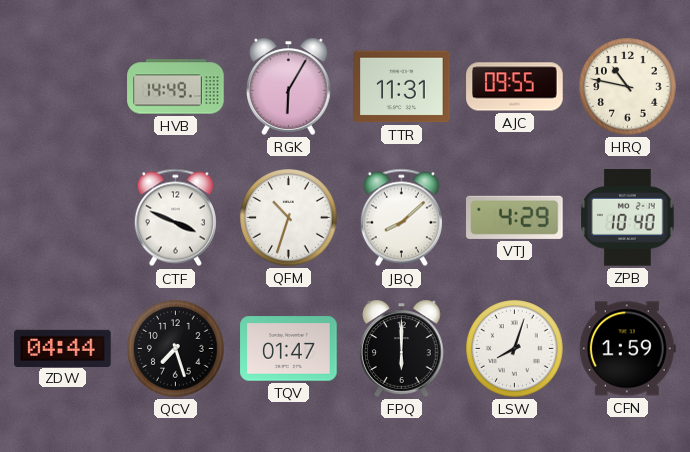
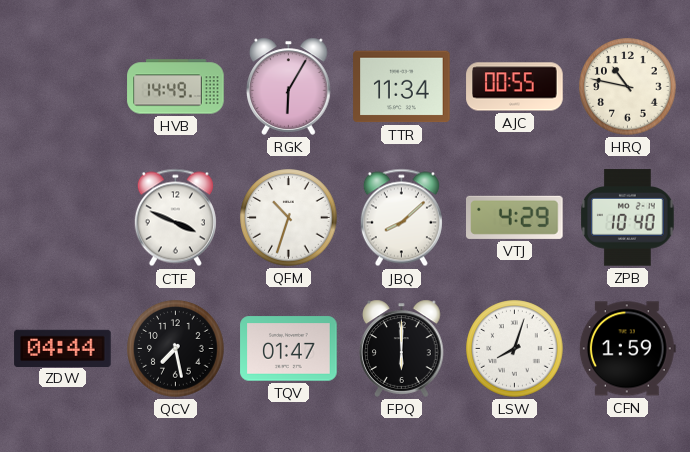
TTR: 11:31 -> 11:34
AJC: 09:55 -> 00:55
QCV: 7:27 -> 7:28
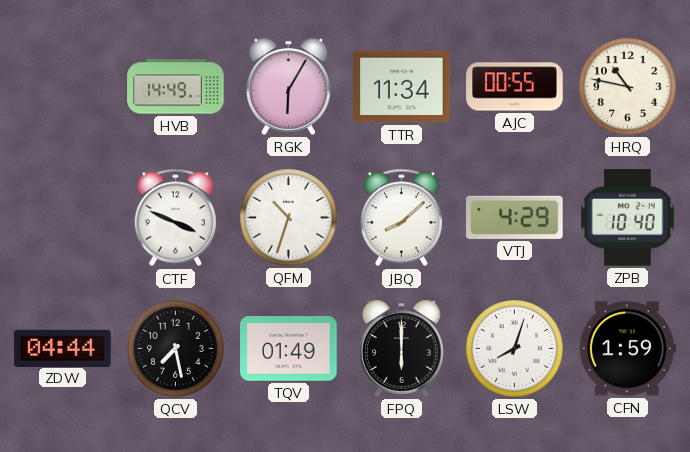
TQV: 01:47 -> 01:49
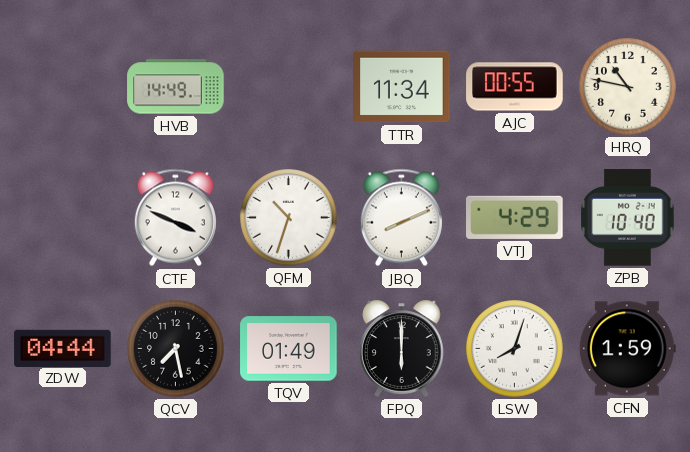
RGK: 6:05 -> none
JBQ: 8:08 -> 8:11
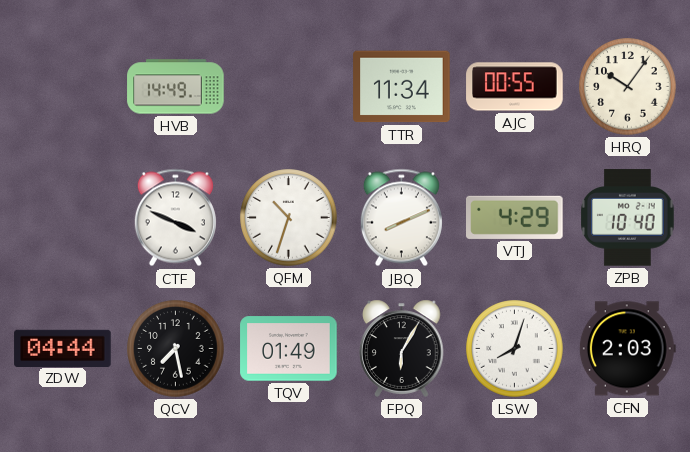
HRQ: 10:47 -> 10:06
FPQ: 6:00 -> 6:05
CFN: 1:59 -> 2:03
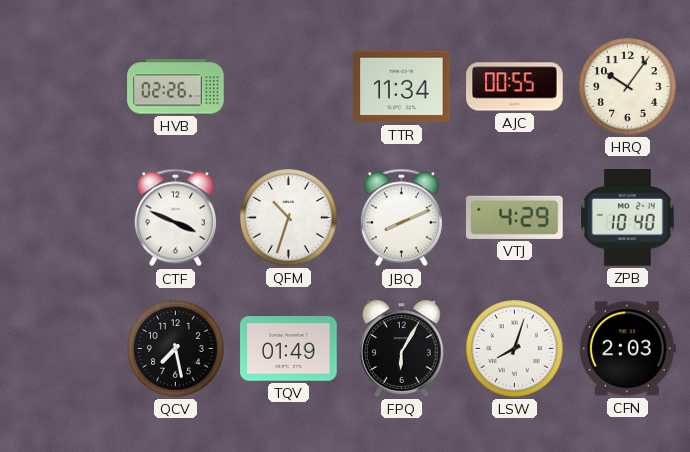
HVB: 14:49 -> 02:26
ZDW: 04:44 -> none
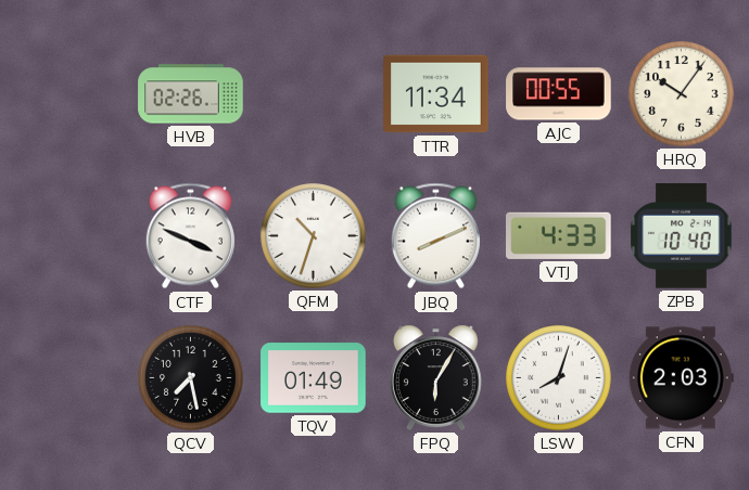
VTJ: 4:29 -> 4:33
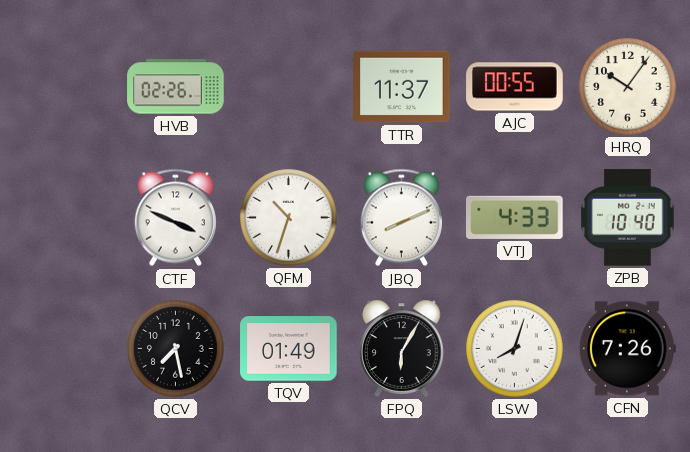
TTR: 11:34 -> 11:37
CFN: 2:03 -> 7:26
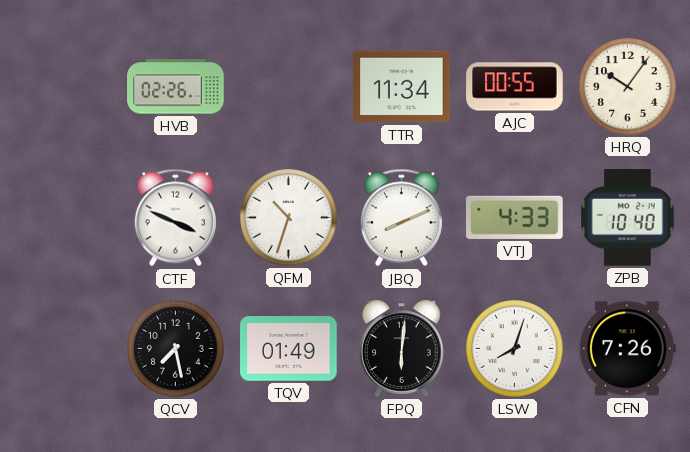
TTR: 11:37 -> 11:34
FPQ: 6:05 -> 6:01
